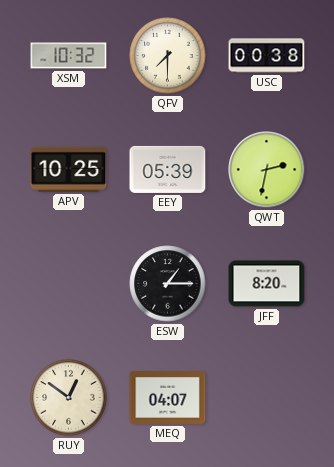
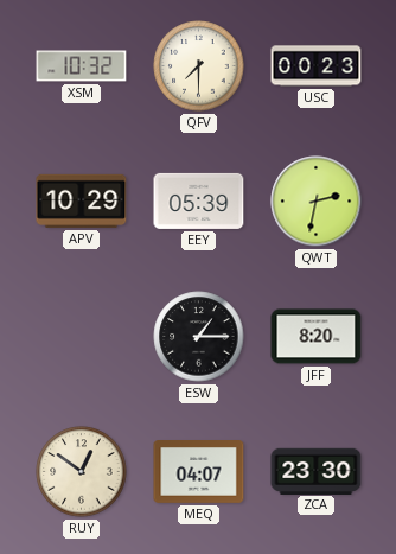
USC: 00:38 -> 00:23
APV: 10:25 -> 10:29
ZCA: none -> 23:30
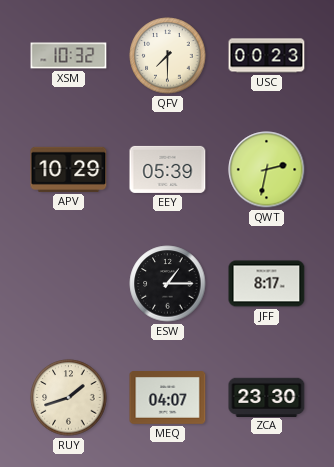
JFF: 8:20 -> 8:17
RUY: 12:51 -> 1:42
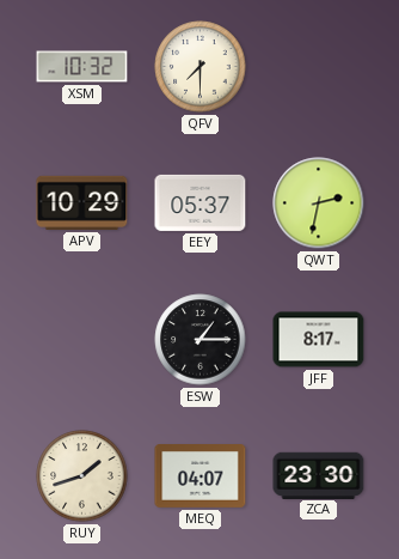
USC: 00:23 -> none
EEY: 05:39 -> 05:37
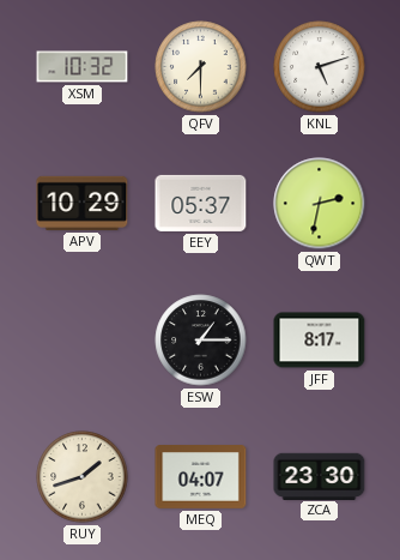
KNL: none -> 5:12
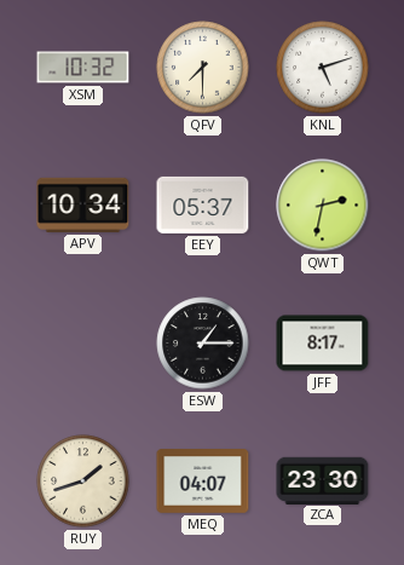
APV: 10:29 -> 10:34
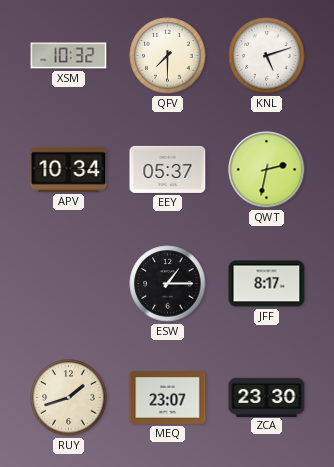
MEQ: 04:07 -> 23:07
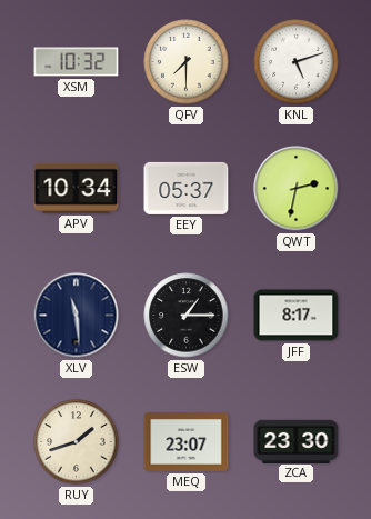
XLV: none -> 11:29
